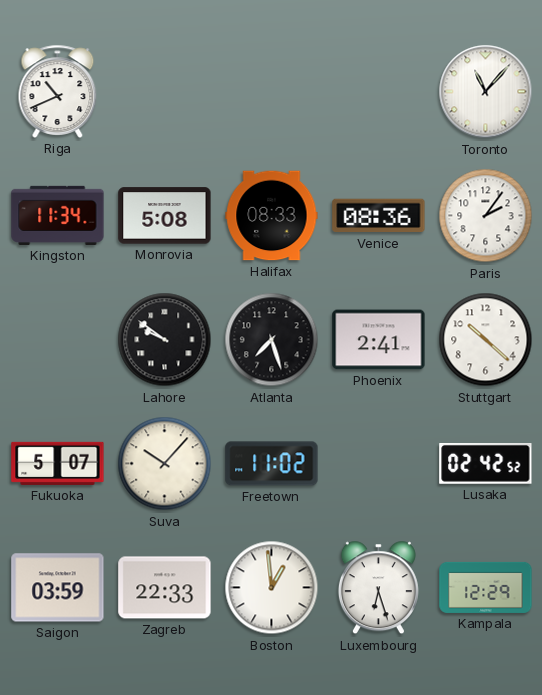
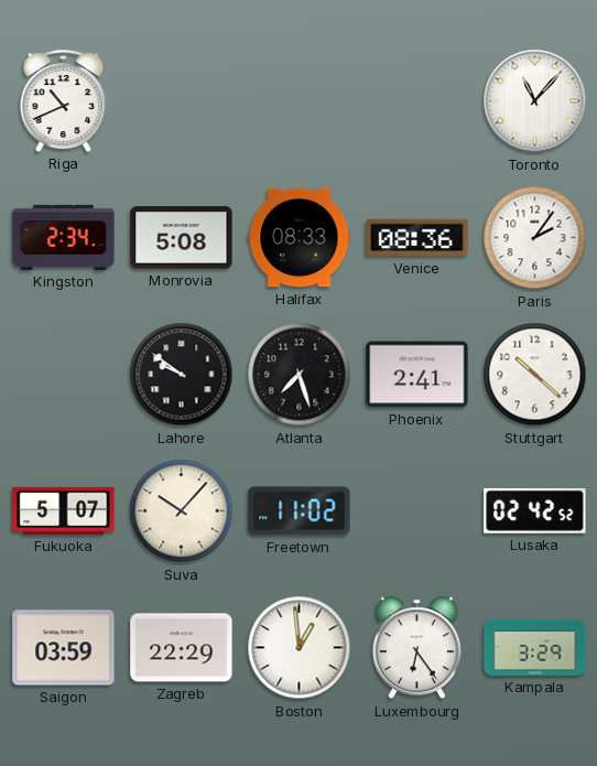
Kingston: 11:34 -> 2:34
Zagreb: 22:33 -> 22:29
Luxembourg: 6:27 -> 6:24
Kampala: 12:29 -> 3:29
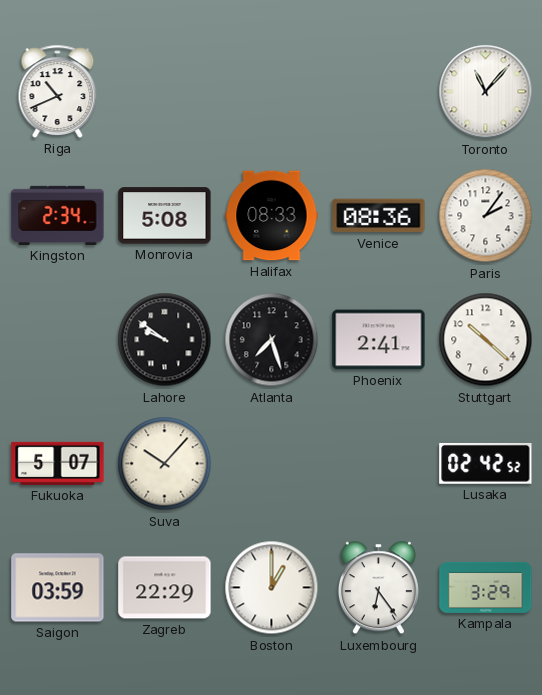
Freetown: 11:02 -> none
Boston: 12:59 -> 1:00
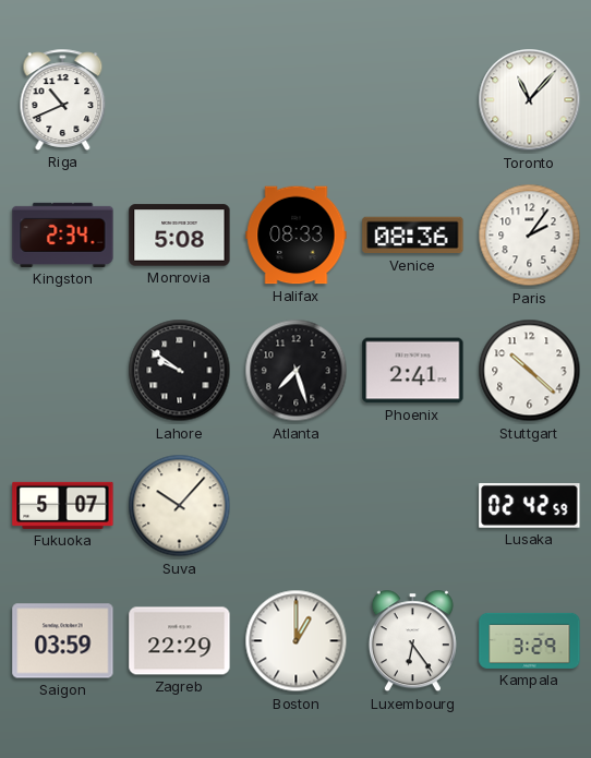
Lusaka: 02:42:52 -> 02:42:59
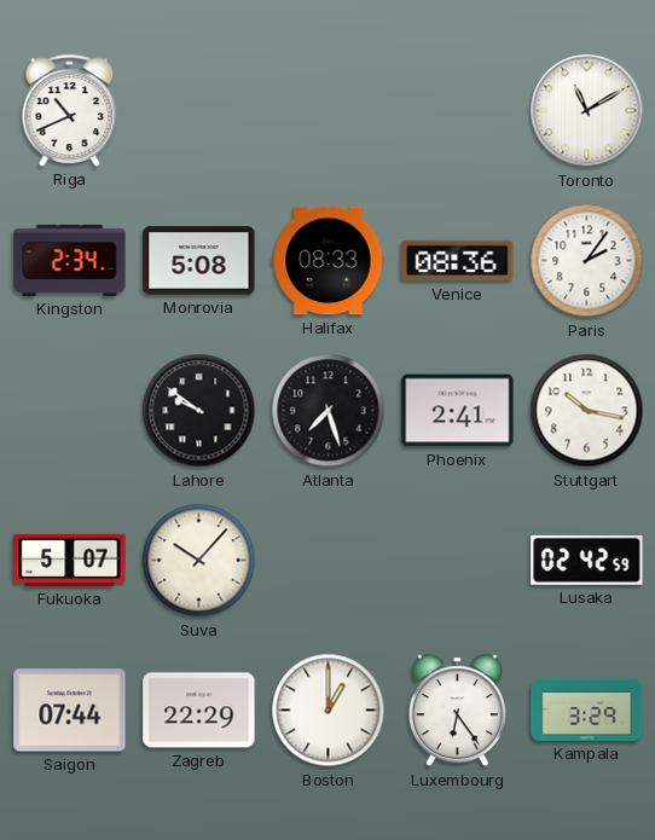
Toronto: 11:07 -> 11:10
Stuttgart: 10:22 -> 10:17
Saigon: 03:59 -> 07:44
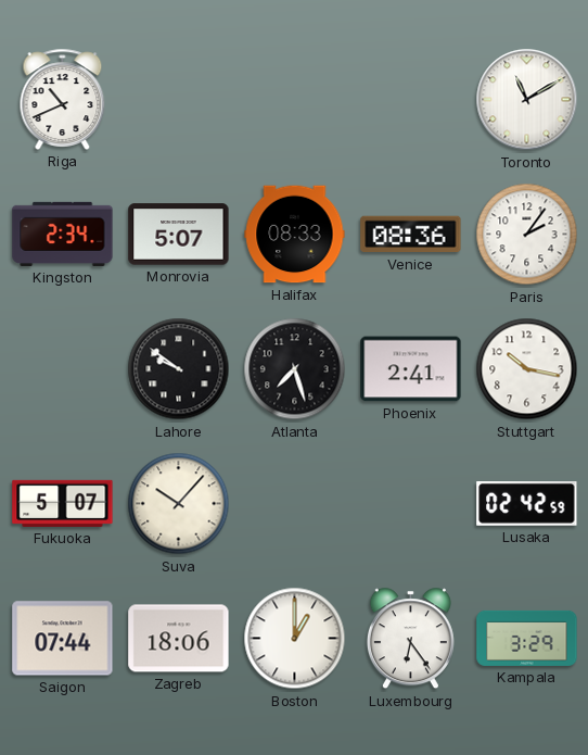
Monrovia: 5:08 -> 5:07
Zagreb: 22:29 -> 18:06
